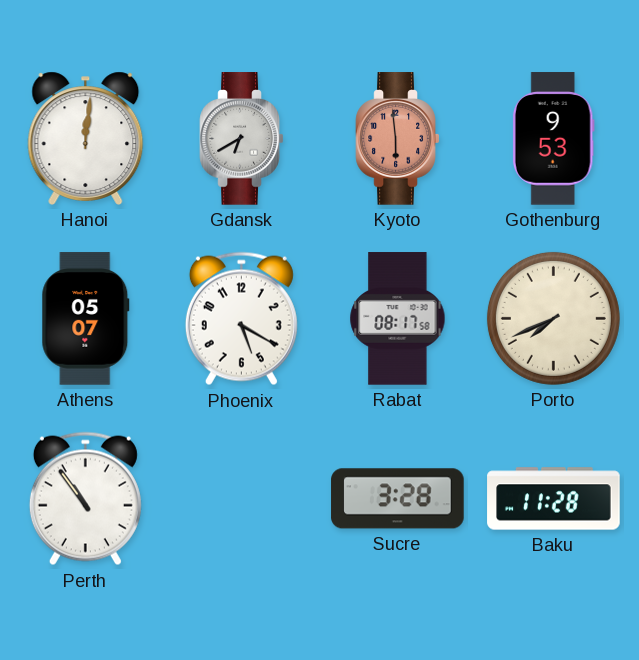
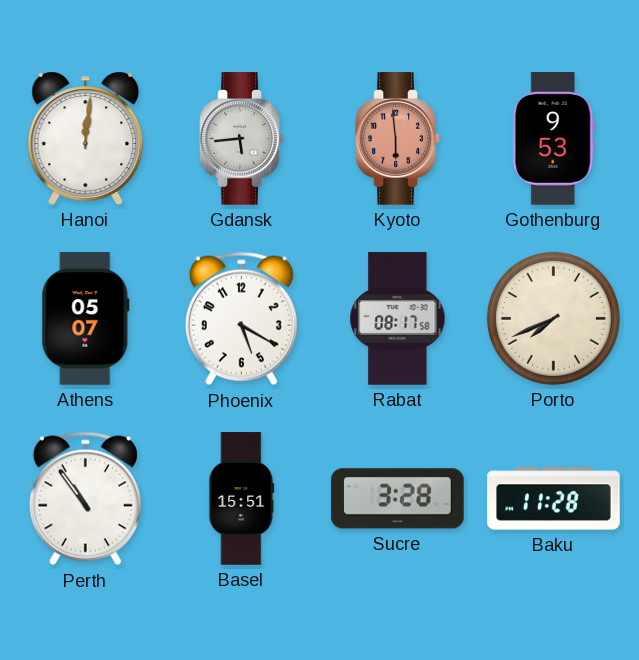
Gdansk: 6:40 -> 5:44
Basel: none -> 15:51
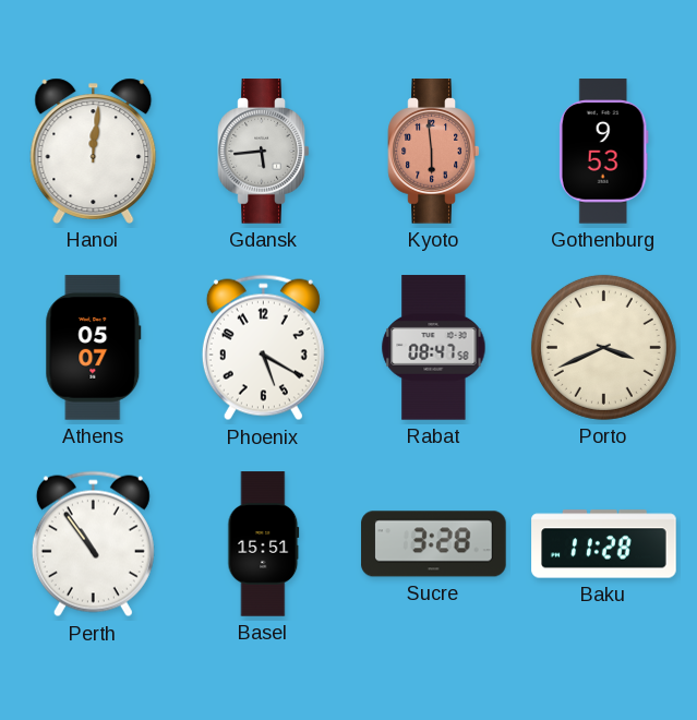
Rabat: 08:17 -> 08:47
Porto: 7:41 -> 3:41
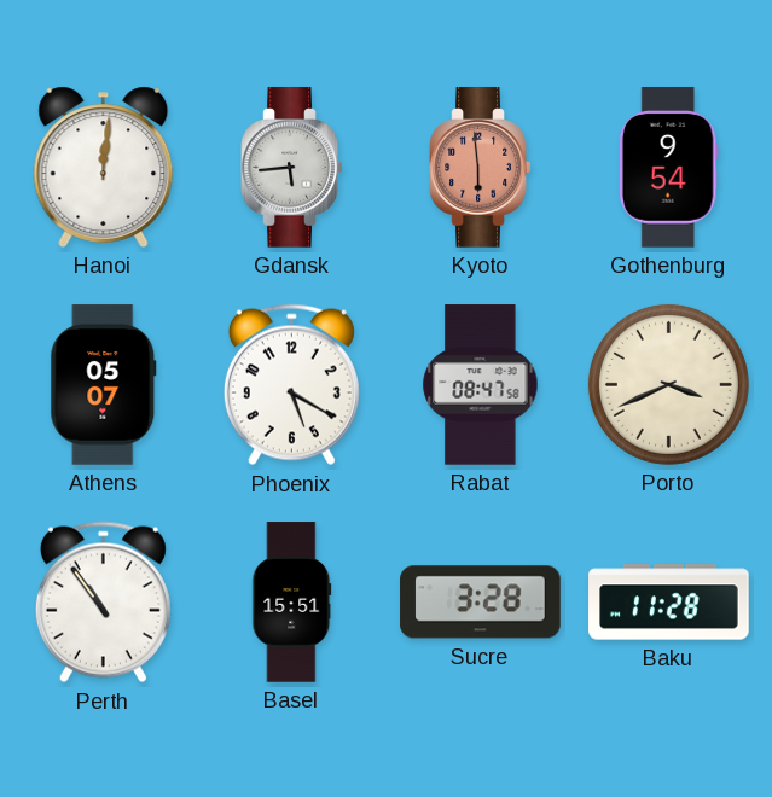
Gothenburg: 9:53 -> 9:54
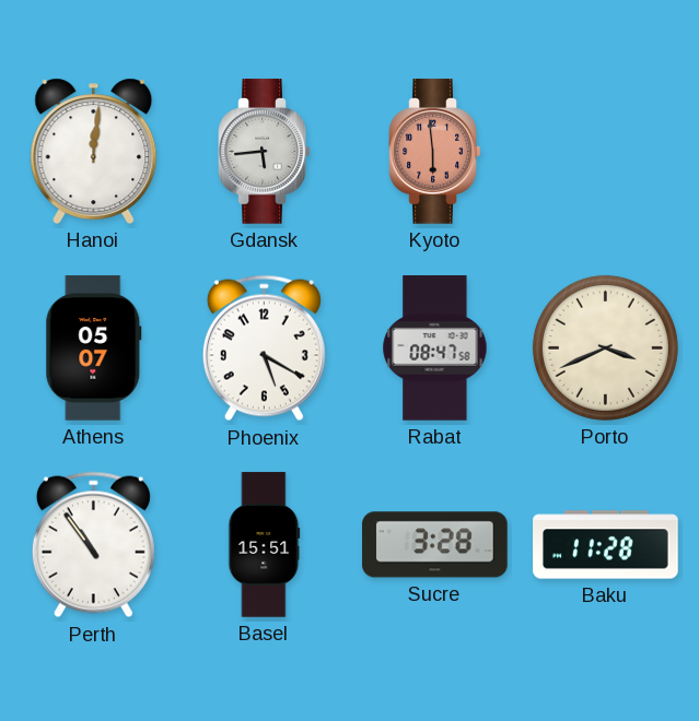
Gothenburg: 9:54 -> none
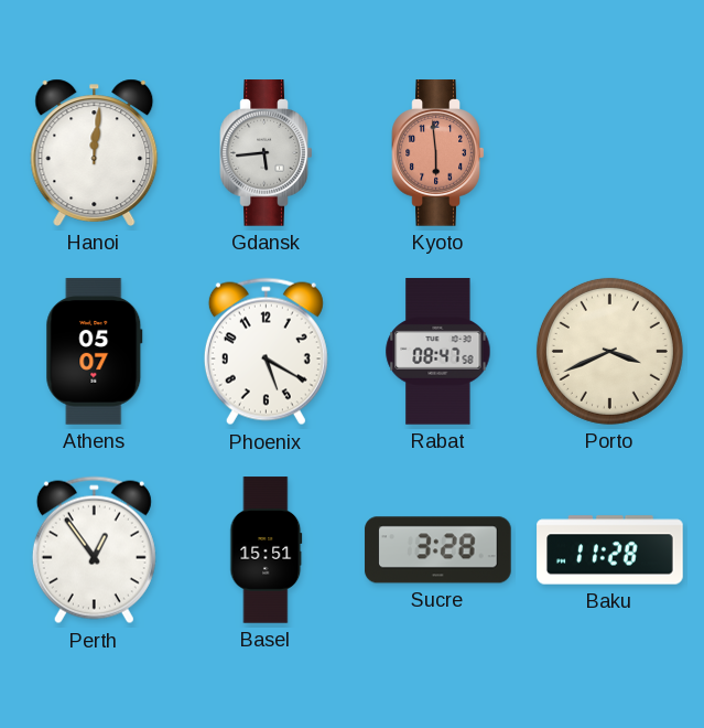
Perth: 10:54 -> 12:54
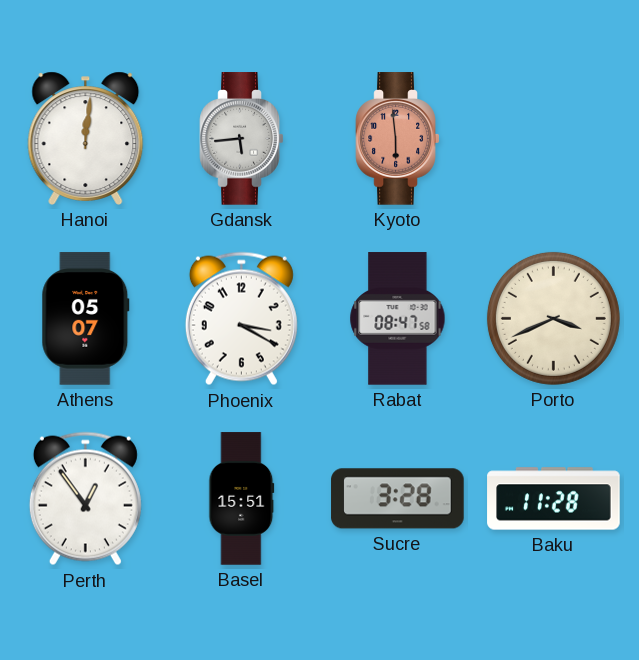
Phoenix: 5:20 -> 3:20
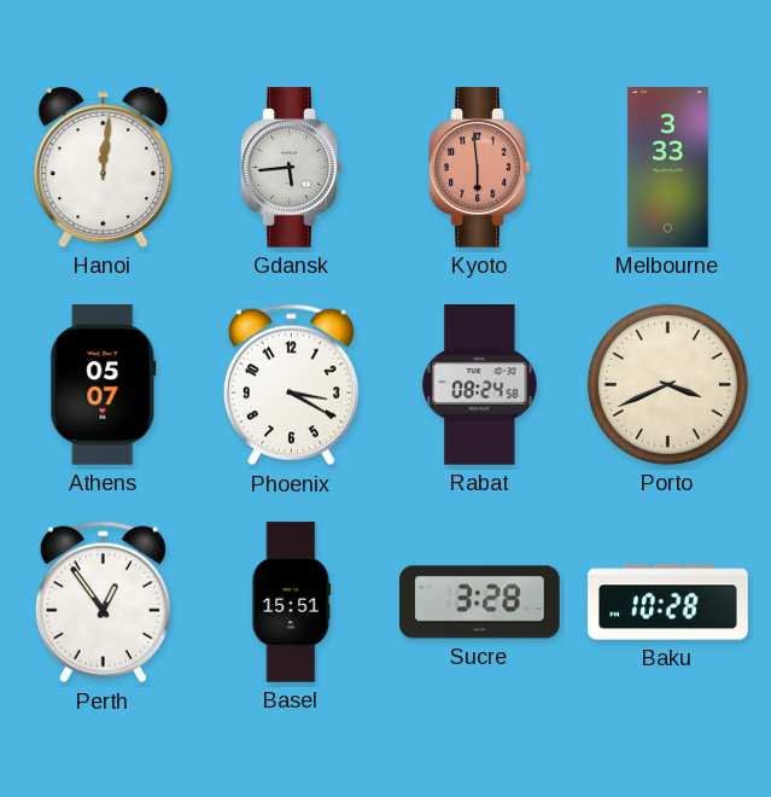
Melbourne: none -> 3:33
Rabat: 08:47 -> 08:24
Baku: 11:28 -> 10:28
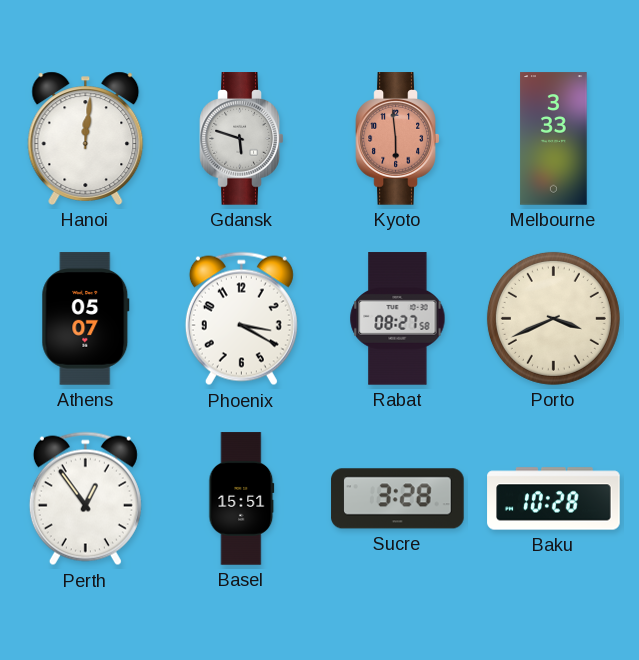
Gdansk: 5:44 -> 5:48
Rabat: 08:24 -> 08:27
